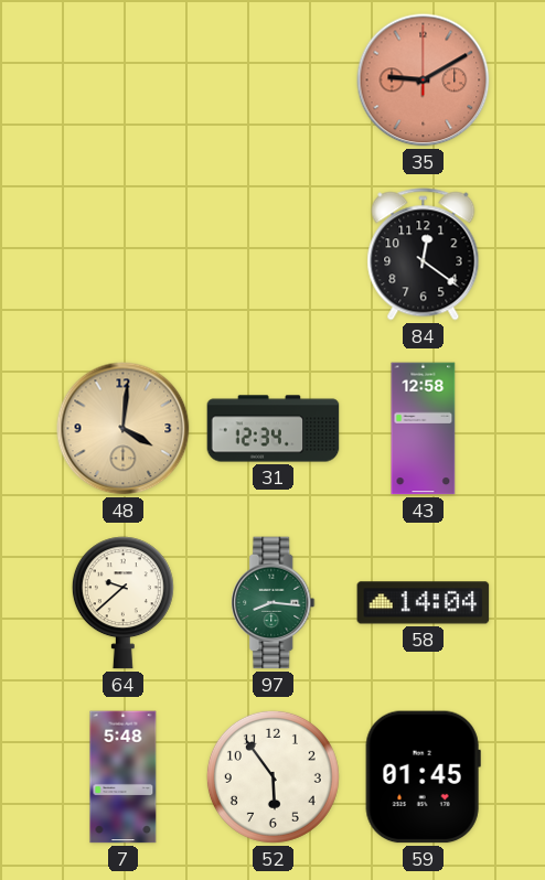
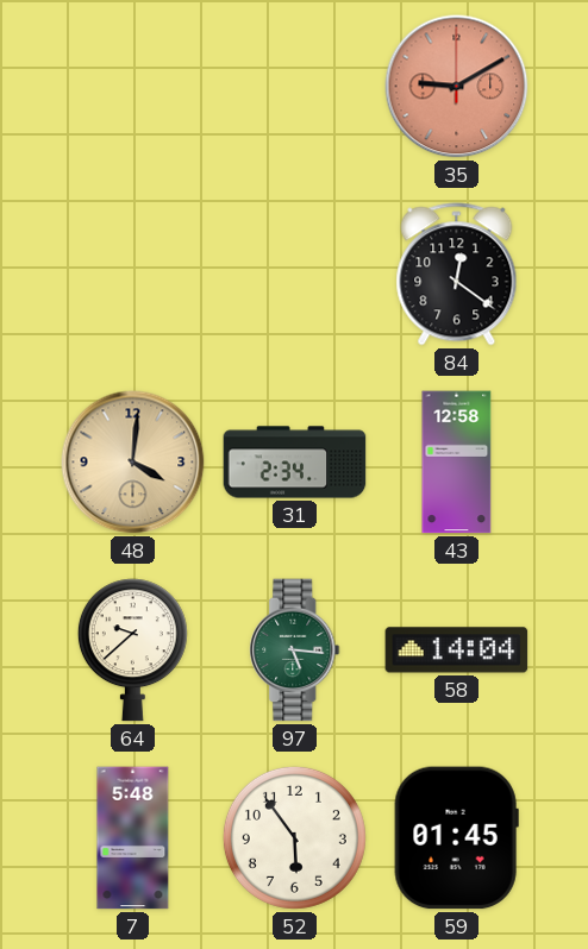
31: 12:34 -> 2:34
97: 8:16 -> 5:16
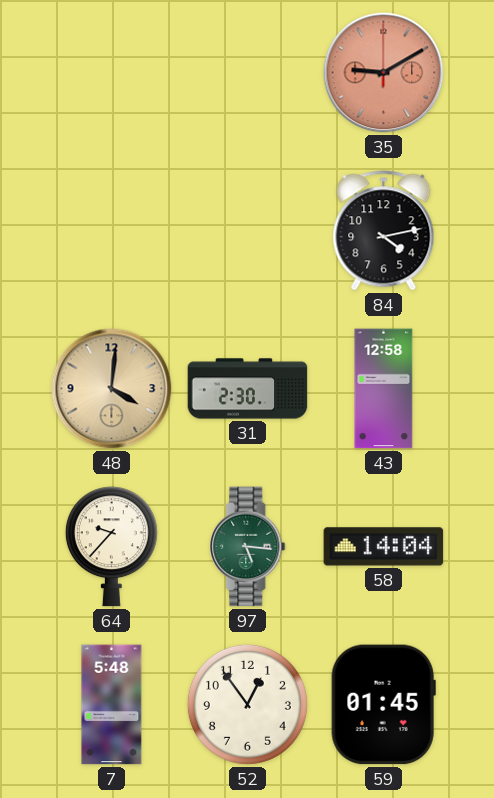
84: 12:21 -> 4:13
31: 2:34 -> 2:30
64: 9:38 -> 9:37
52: 5:54 -> 12:54
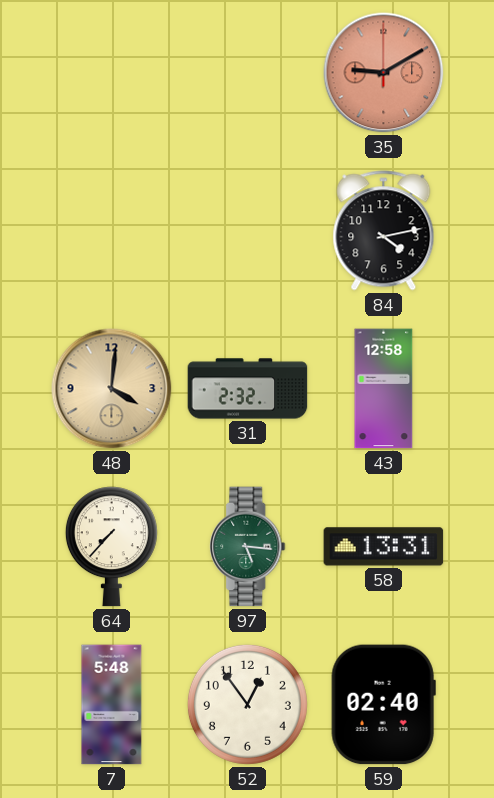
31: 2:30 -> 2:32
64: 9:37 -> 7:37
58: 14:04 -> 13:31
59: 01:45 -> 02:40
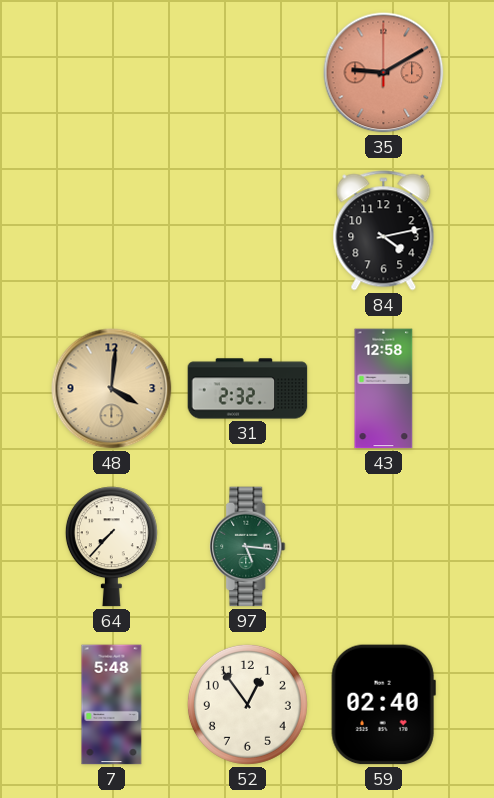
58: 13:31 -> none
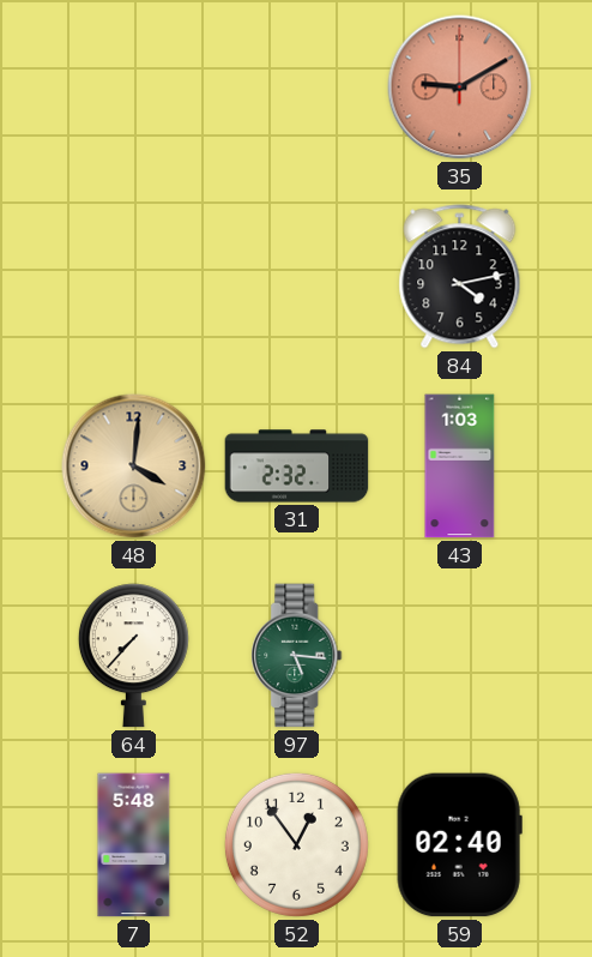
43: 12:58 -> 1:03
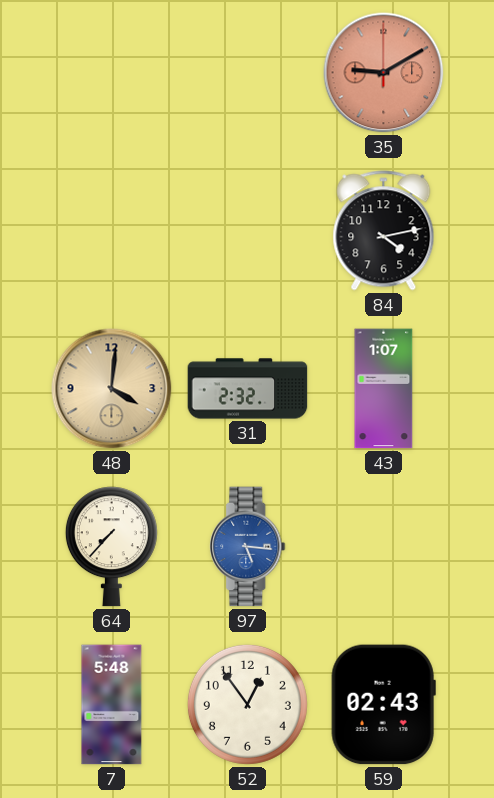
43: 1:03 -> 1:07
97 dial: green -> blue
59: 02:40 -> 02:43
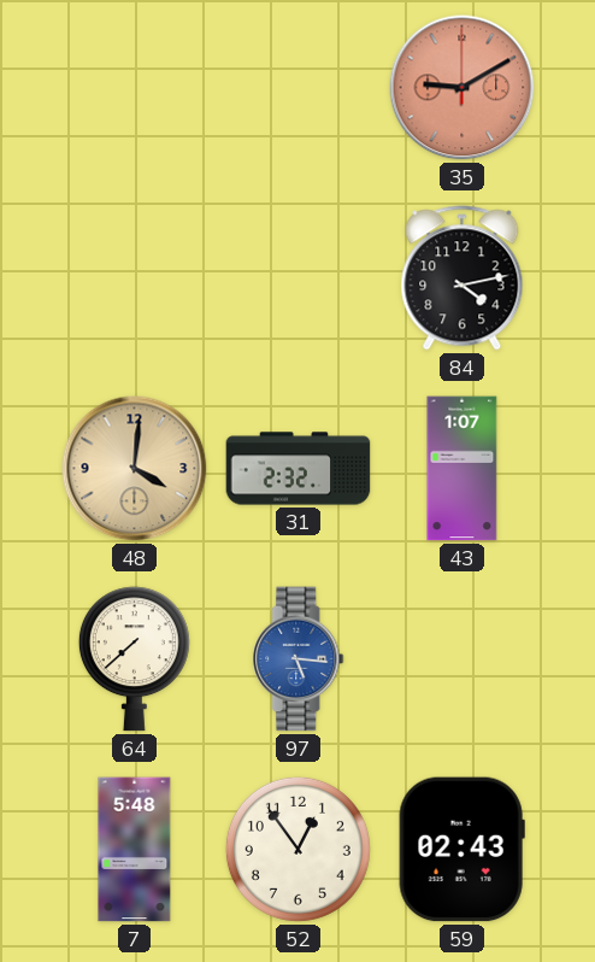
64: 7:37 -> 7:38
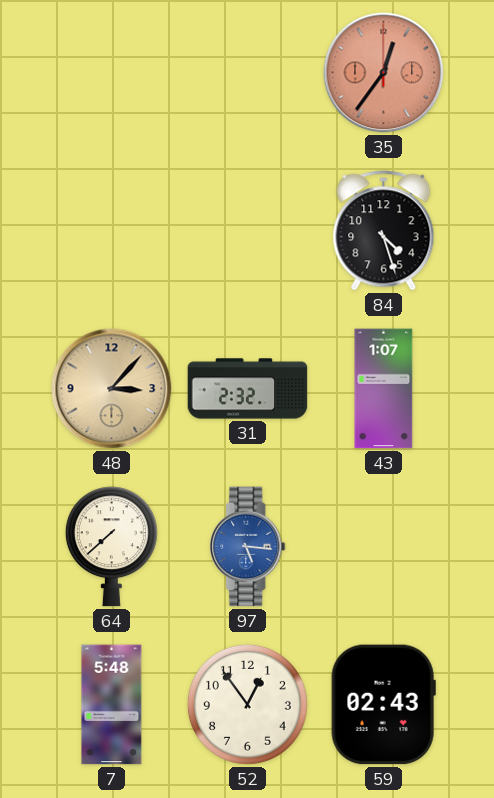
35: 9:10 -> 12:36
84: 4:13 -> 4:27
48: 4:01 -> 3:07
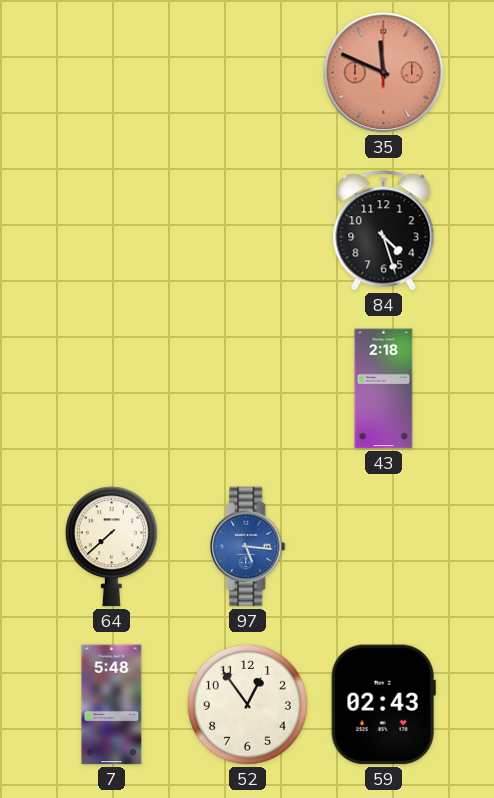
35: 12:36 -> 11:49
48: 3:07 -> none
31: 2:32 -> none
43: 1:07 -> 2:18
